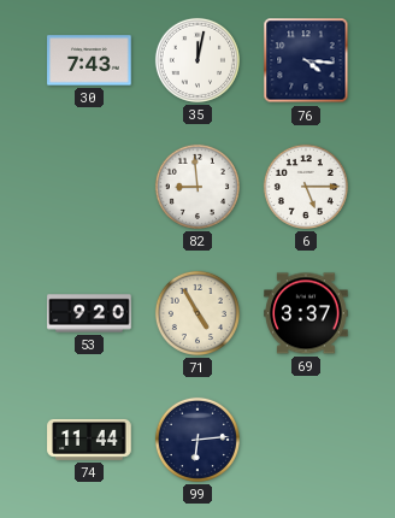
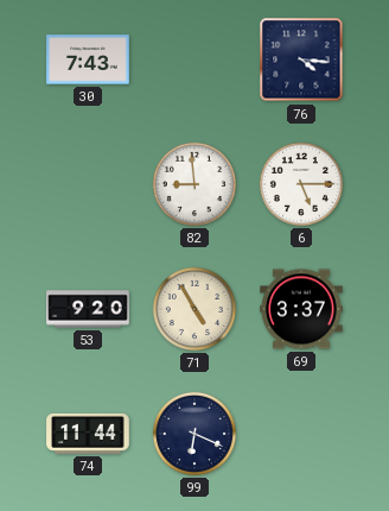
35: 12:02 -> none
99: 6:14 -> 6:19
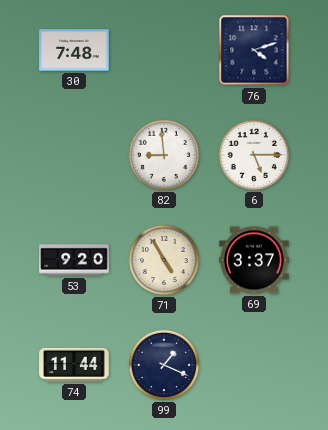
30: 7:43 -> 7:48
76: 4:16 -> 4:12
99: 6:19 -> 1:19
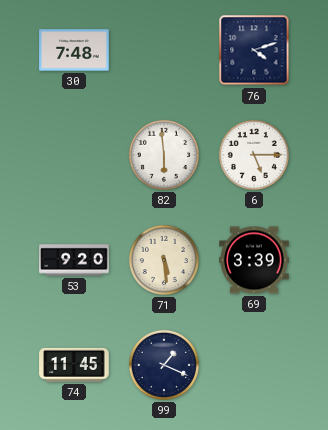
82: 8:59 -> 5:59
71: 4:55 -> 5:29
69: 3:37 -> 3:39
74: 11:44 -> 11:45
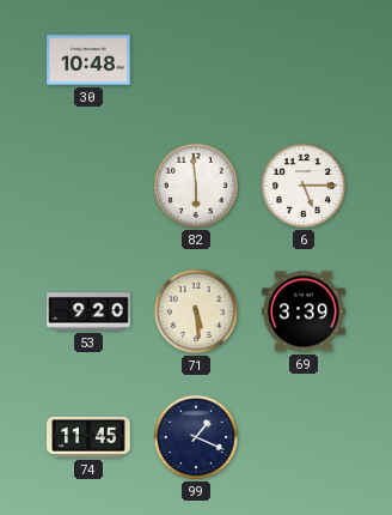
30: 7:48 -> 10:48
76: 4:12 -> none
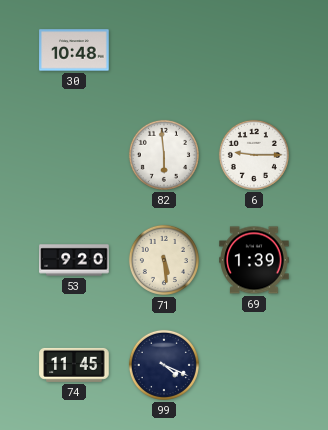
6: 5:15 -> 9:15
69: 3:39 -> 1:39
99: 1:19 -> 4:19
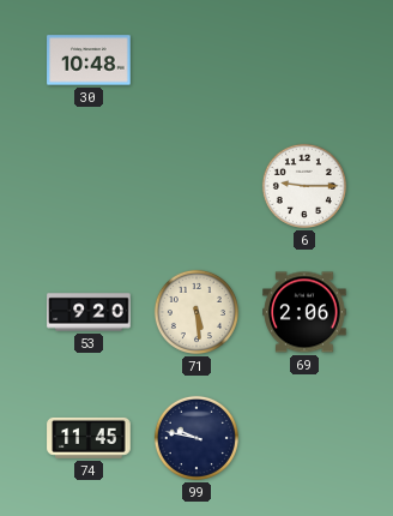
82: 5:59 -> none
69: 1:39 -> 2:06
99: 4:19 -> 9:47
